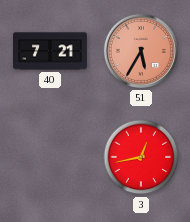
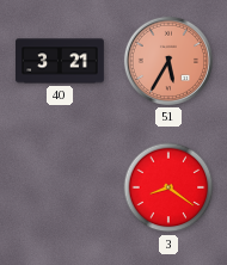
40: 7:21 -> 3:21
3: 12:43 -> 8:21
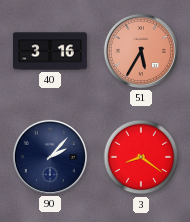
40: 3:21 -> 3:16
90: none -> 2:07
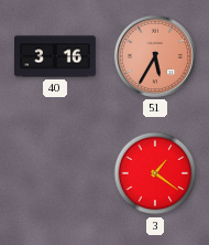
90: 2:07 -> none
3: 8:21 -> 1:21
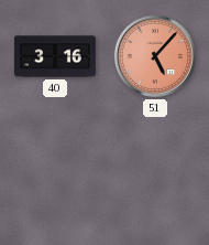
51: 5:35 -> 5:07
3: 1:21 -> none
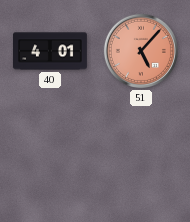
40: 3:16 -> 4:01
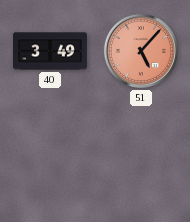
40: 4:01 -> 3:49
